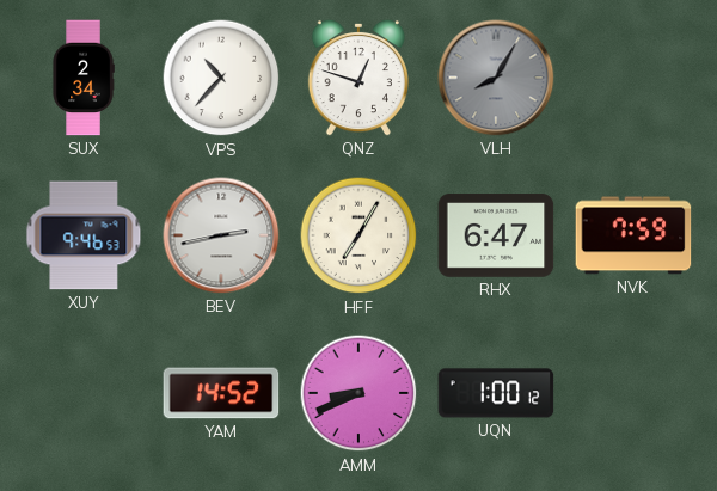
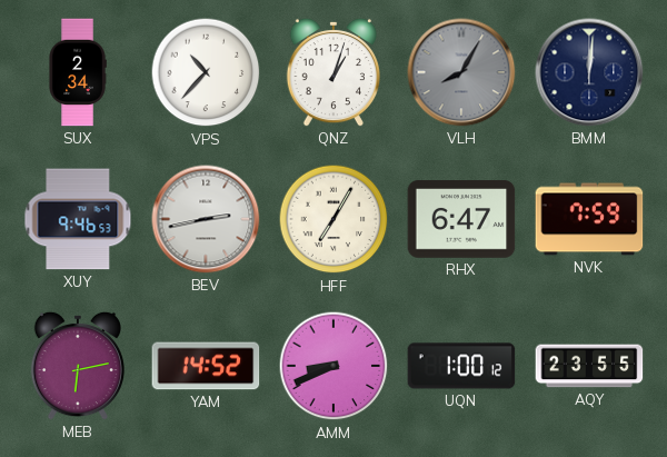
QNZ: 12:48 -> 1:03
BMM: none -> 12:01
MEB: none -> 6:13
AQY: none -> 23:55
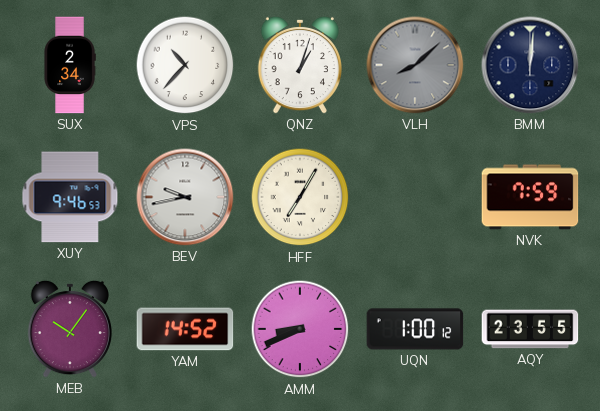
VLH: 8:05 -> 8:08
BEV: 2:43 -> 9:43
RHX: 6:47 -> none
MEB: 6:13 -> 10:06
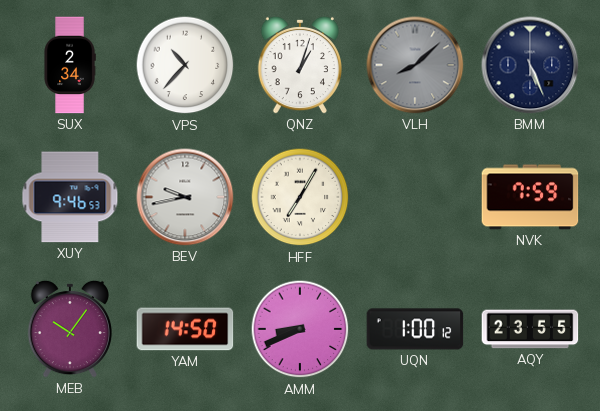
BMM: 12:01 -> 5:26
YAM: 14:52 -> 14:50
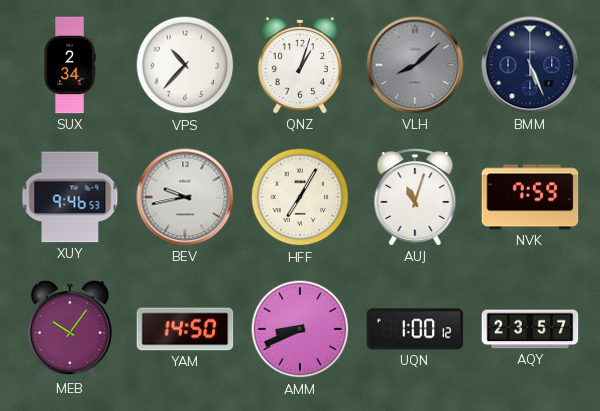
AUJ: none -> 11:03
AQY: 23:55 -> 23:57
